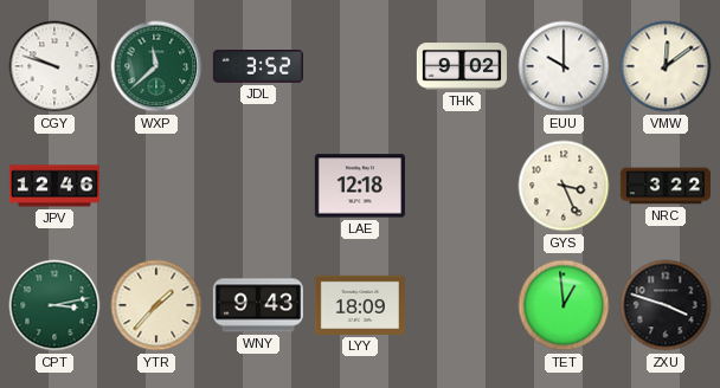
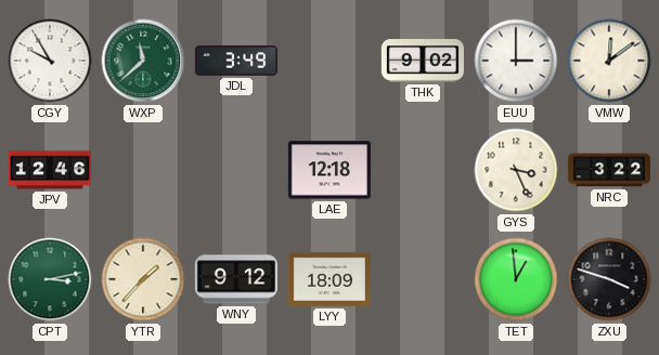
CGY: 9:48 -> 9:55
JDL: 3:52 -> 3:49
EUU: 10:00 -> 3:00
WNY: 9:43 -> 9:12
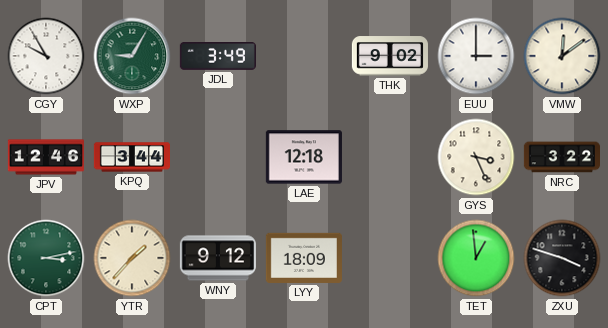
WXP: 11:38 -> 9:05
KPQ: none -> 3:44
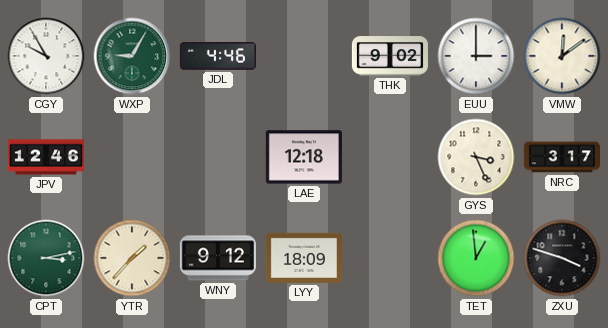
JDL: 3:49 -> 4:46
KPQ: 3:44 -> none
NRC: 3:22 -> 3:17
